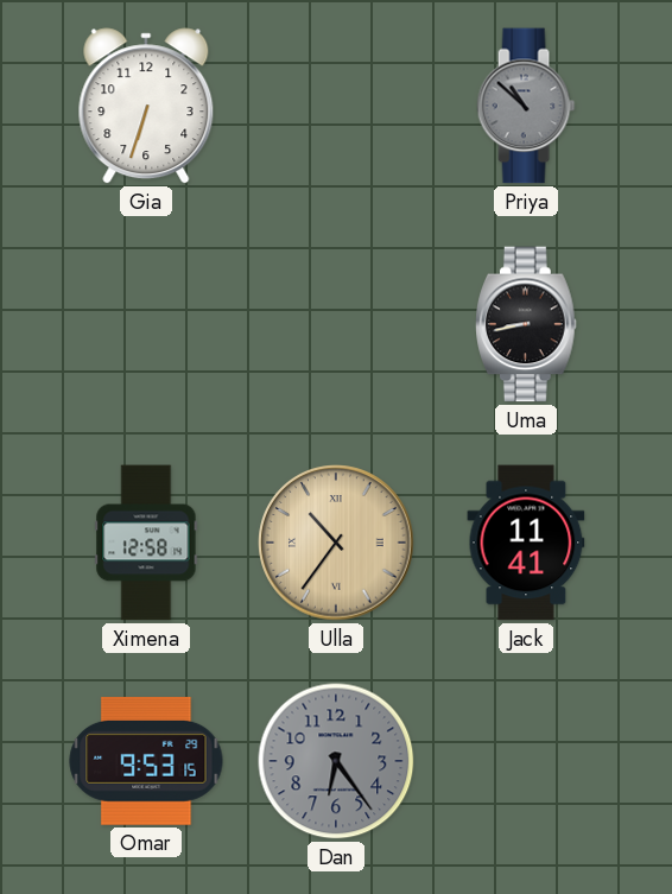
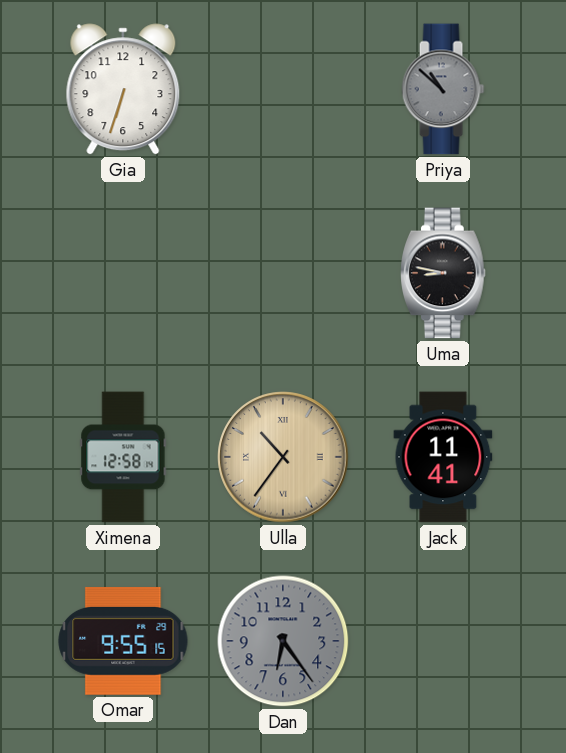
Uma: 8:43 -> 8:47
Omar: 9:53 -> 9:55
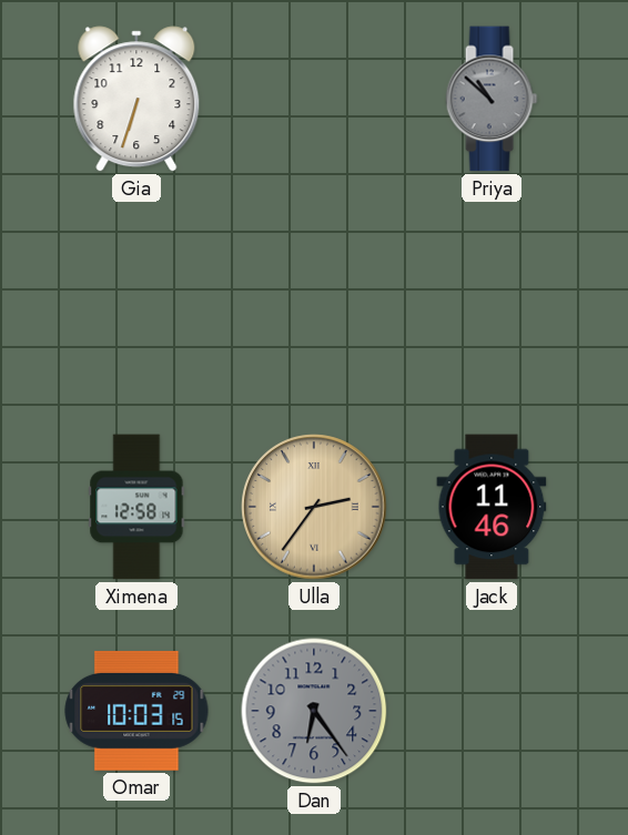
Uma: 8:47 -> none
Ulla: 10:36 -> 2:36
Jack: 11:41 -> 11:46
Omar: 9:55 -> 10:03
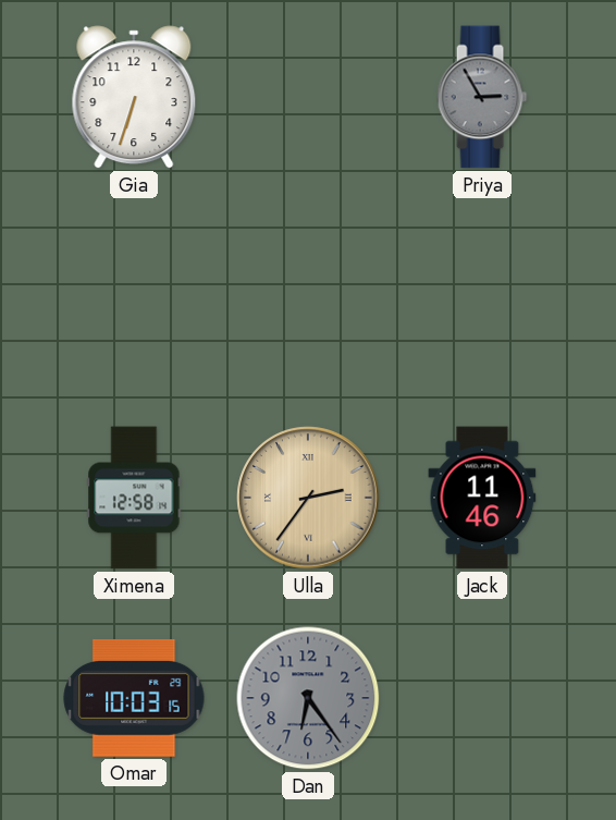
Priya: 10:52 -> 2:55
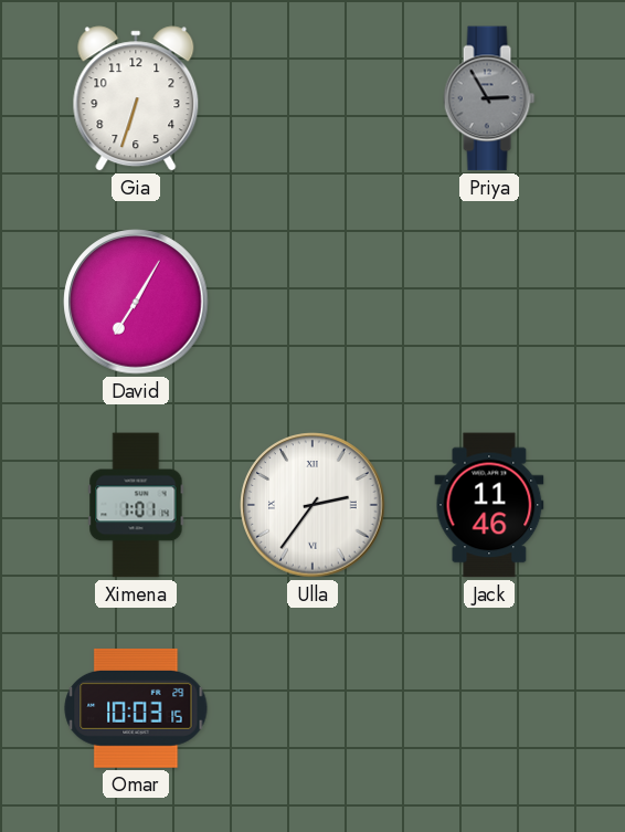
David: none -> 7:05
Ximena: 12:58 -> 1:01
Ulla dial: champagne -> white
Dan: 6:24 -> none
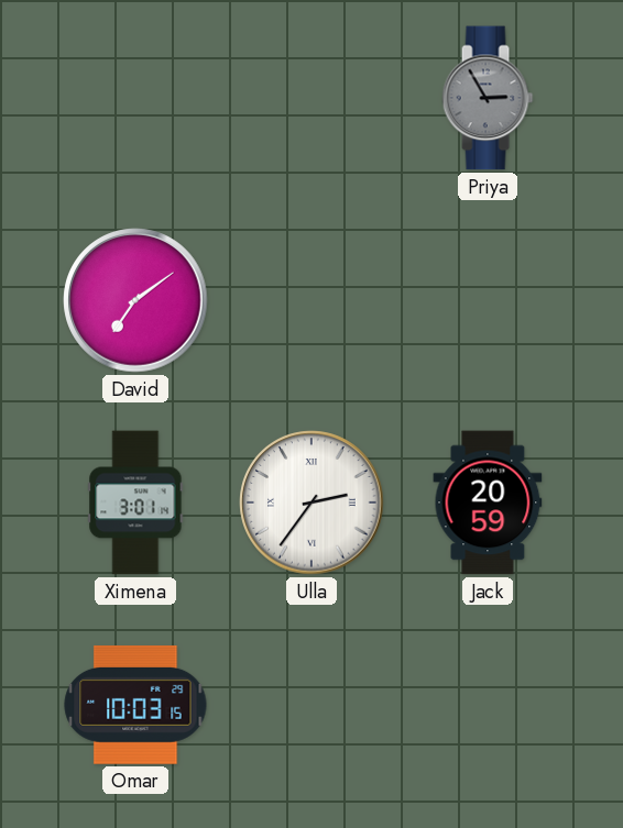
Gia: 6:33 -> none
David: 7:05 -> 7:09
Ximena: 1:01 -> 3:01
Jack: 11:46 -> 20:59
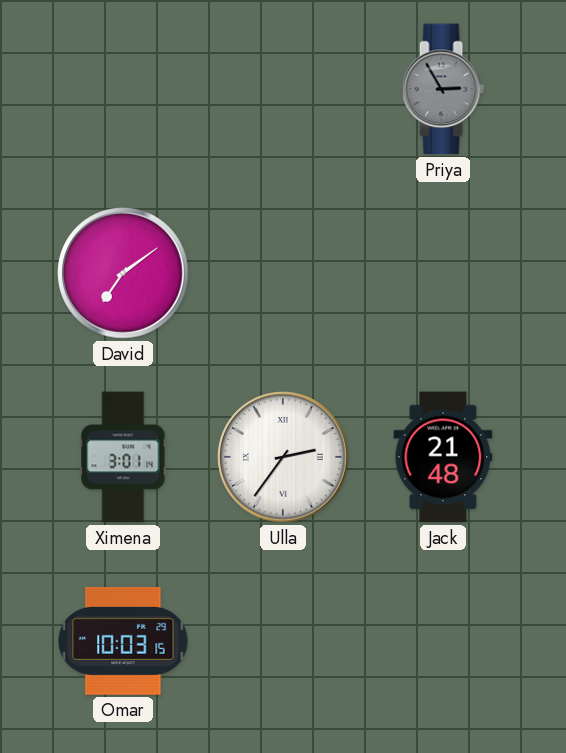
Jack: 20:59 -> 21:48
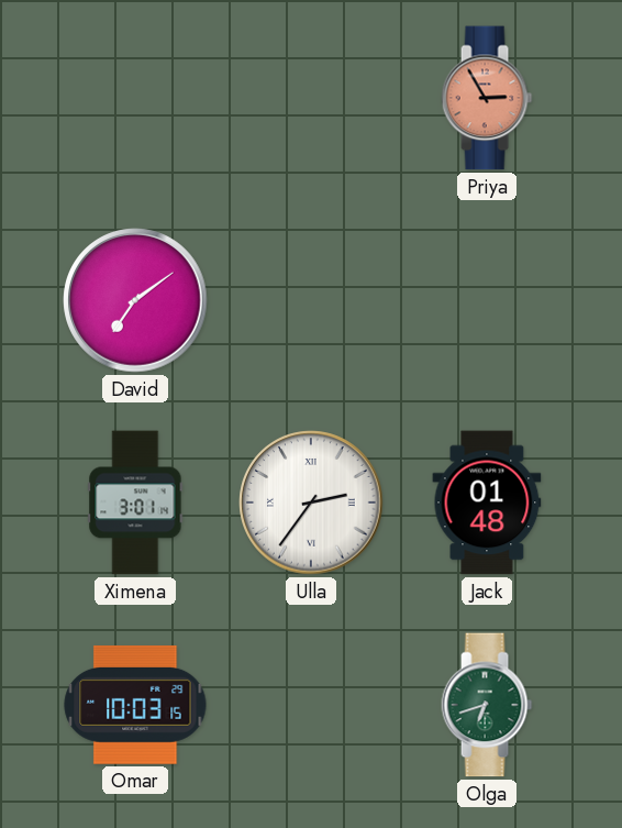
Priya dial: grey -> salmon
Jack: 21:48 -> 01:48
Olga: none -> 6:42
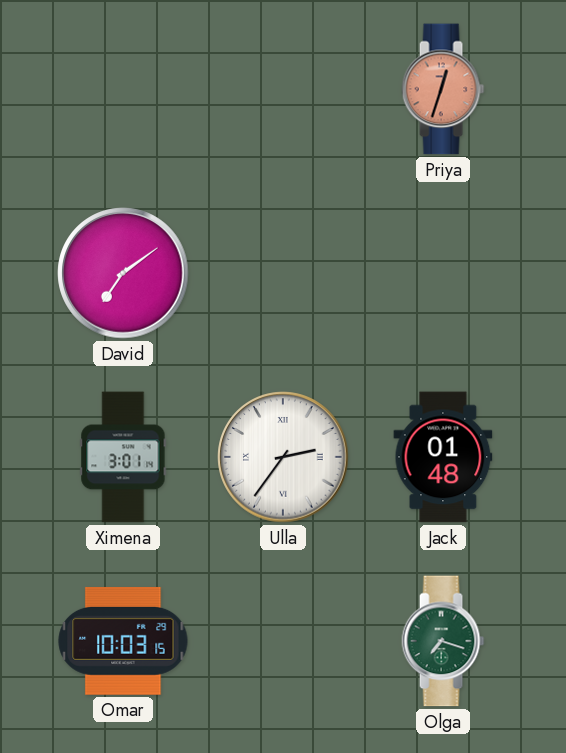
Priya: 2:55 -> 12:33
Olga: 6:42 -> 7:18
